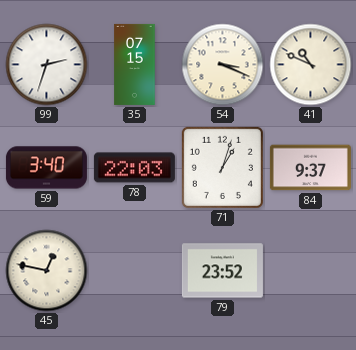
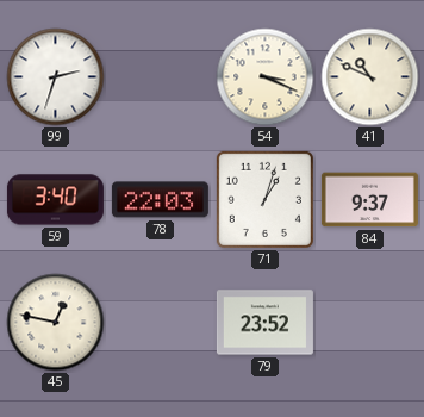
35: 07:15 -> none
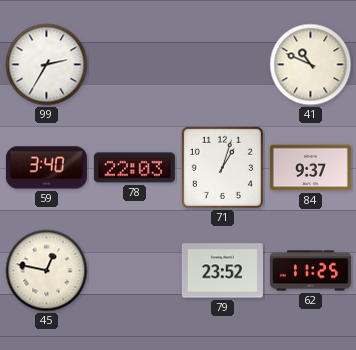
99: 2:33 -> 2:35
54: 3:19 -> none
62: none -> 11:25
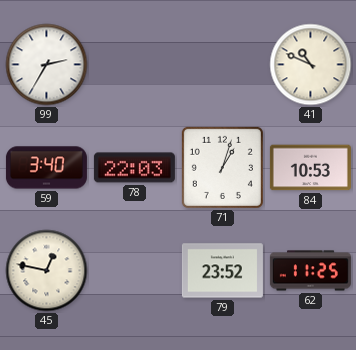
84: 9:37 -> 10:53
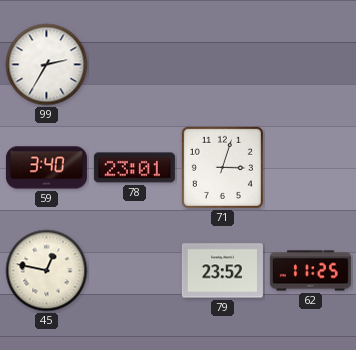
41: 10:49 -> none
78: 22:03 -> 23:01
71: 1:03 -> 3:03
84: 10:53 -> none
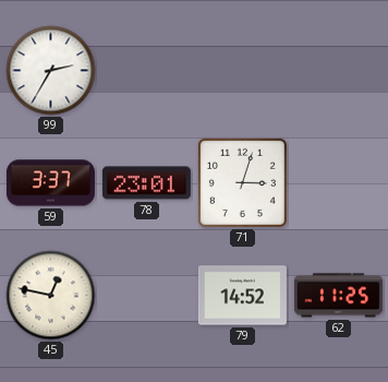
59: 3:40 -> 3:37
79: 23:52 -> 14:52
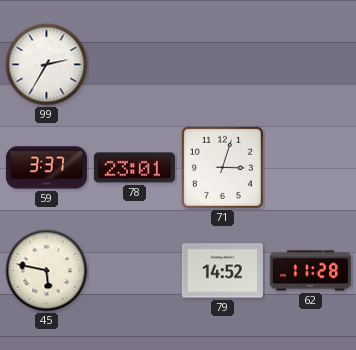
45: 12:47 -> 5:47
62: 11:25 -> 11:28
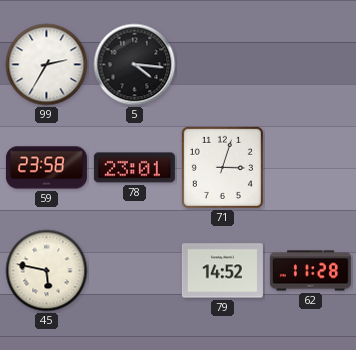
5: none -> 4:16
59: 3:37 -> 23:58
